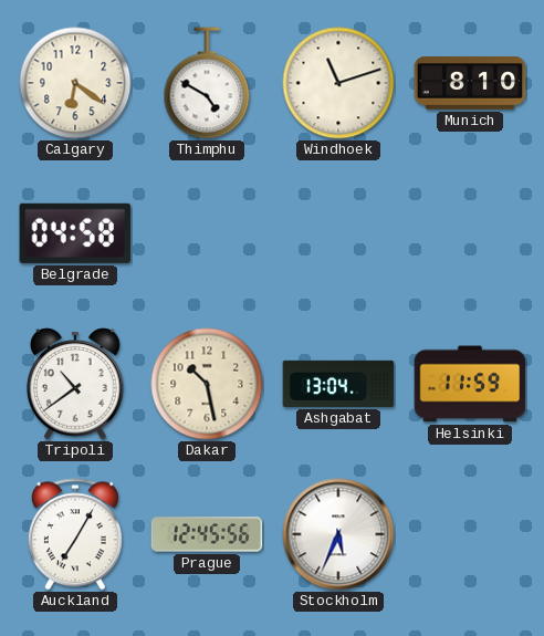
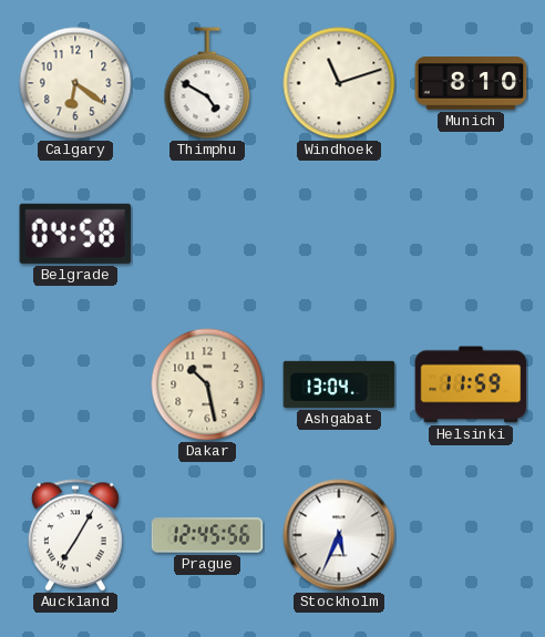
Tripoli: 10:39 -> none
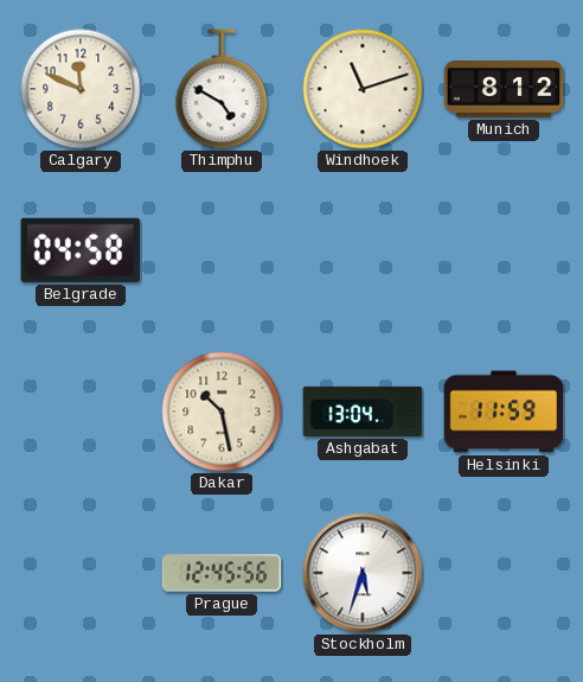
Calgary: 6:21 -> 11:49
Munich: 8:10 -> 8:12
Auckland: 7:05 -> none
Stockholm: 5:34 -> 5:33
